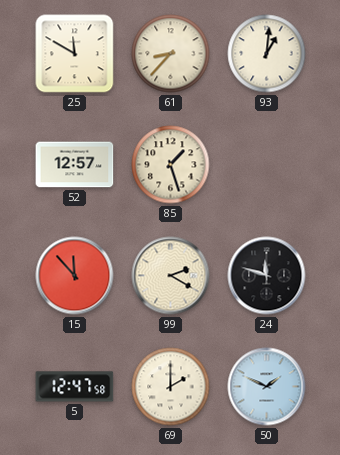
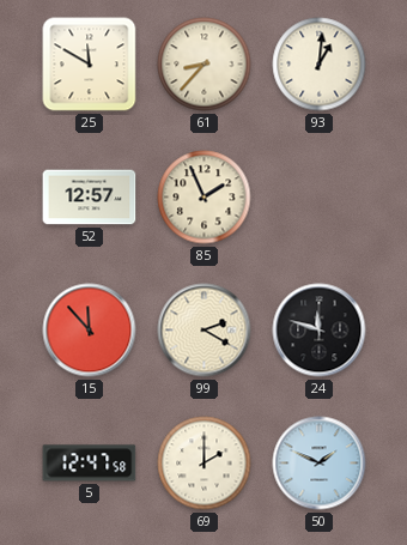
85: 1:27 -> 1:56
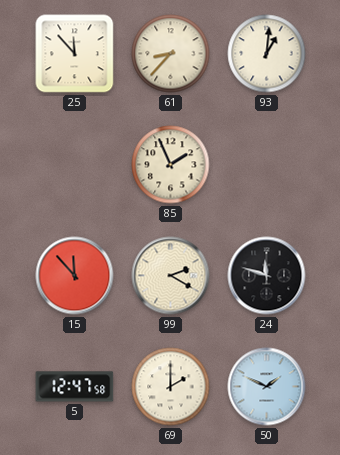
25: 11:50 -> 11:53
52: 12:57 -> none
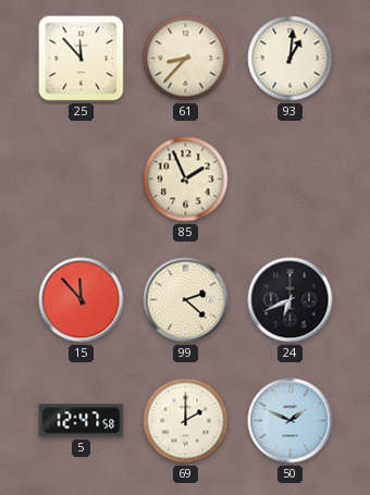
99: 2:20 -> 2:22
24: 11:48 -> 6:41
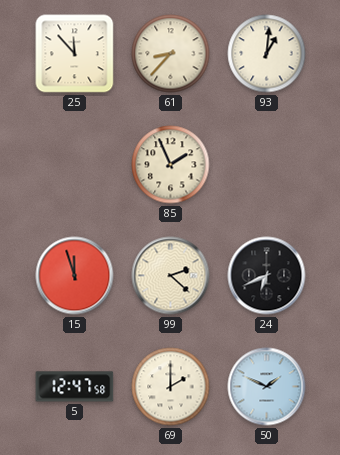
15: 11:53 -> 11:57
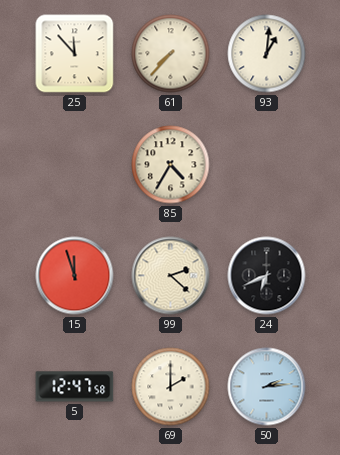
61: 8:37 -> 7:37
85: 1:56 -> 4:35
50: 1:49 -> 2:14
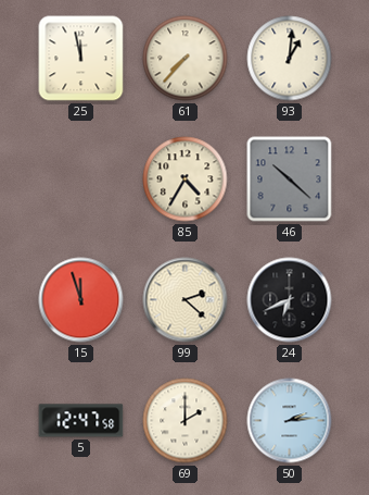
25: 11:53 -> 11:58
46: none -> 10:22
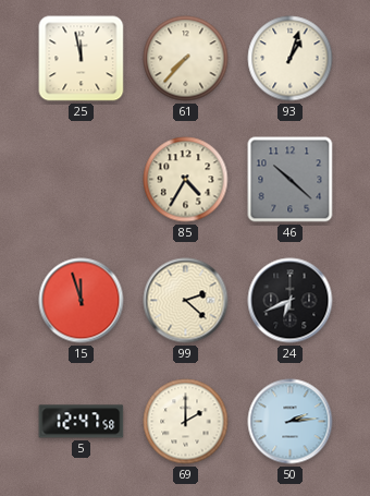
93: 1:01 -> 1:03
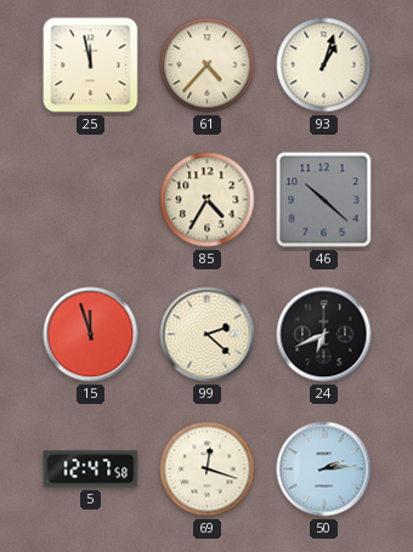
61: 7:37 -> 4:37
69: 2:00 -> 12:18
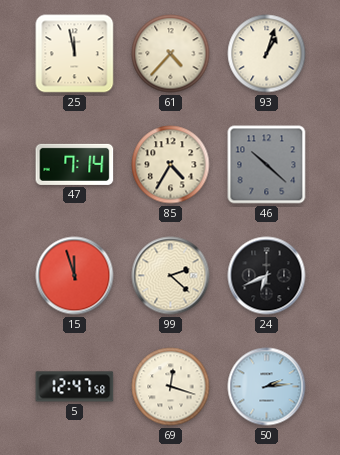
47: none -> 7:14
